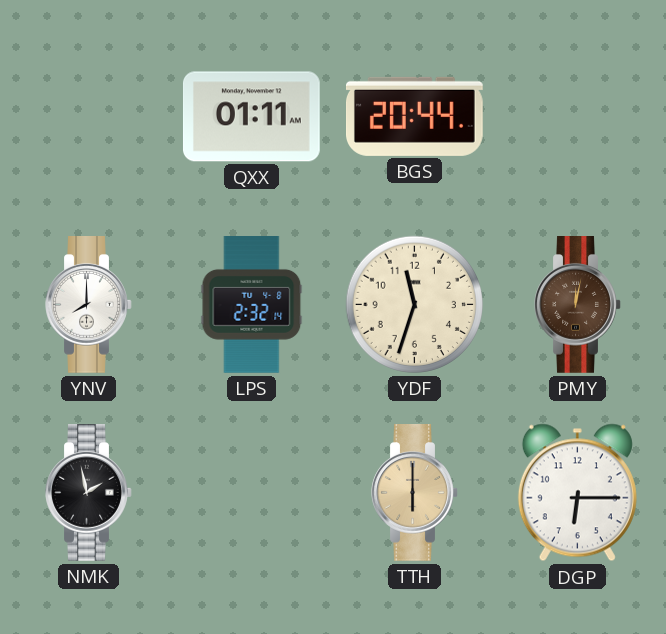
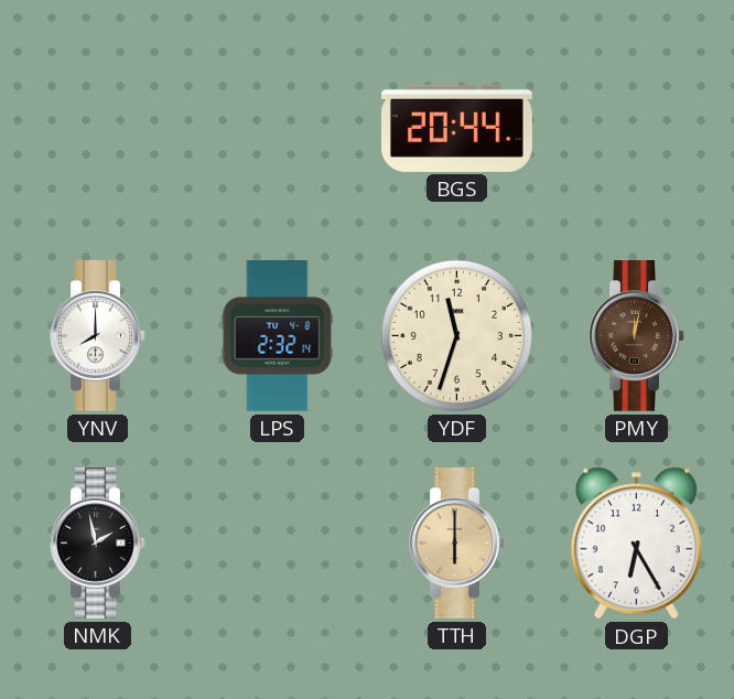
QXX: 01:11 -> none
DGP: 6:15 -> 6:25
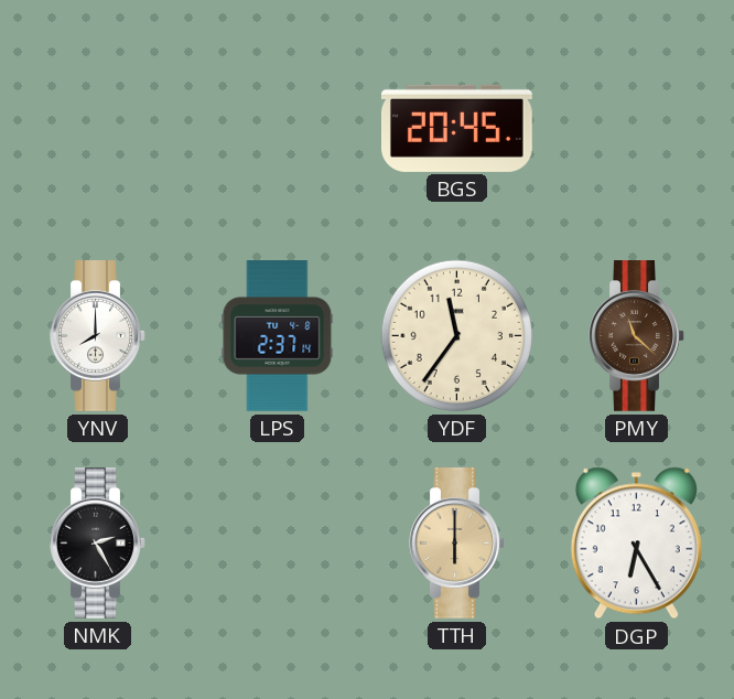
BGS: 20:44 -> 20:45
LPS: 2:32 -> 2:37
YDF: 11:33 -> 11:36
PMY: 12:02 -> 11:22
NMK: 1:58 -> 2:25
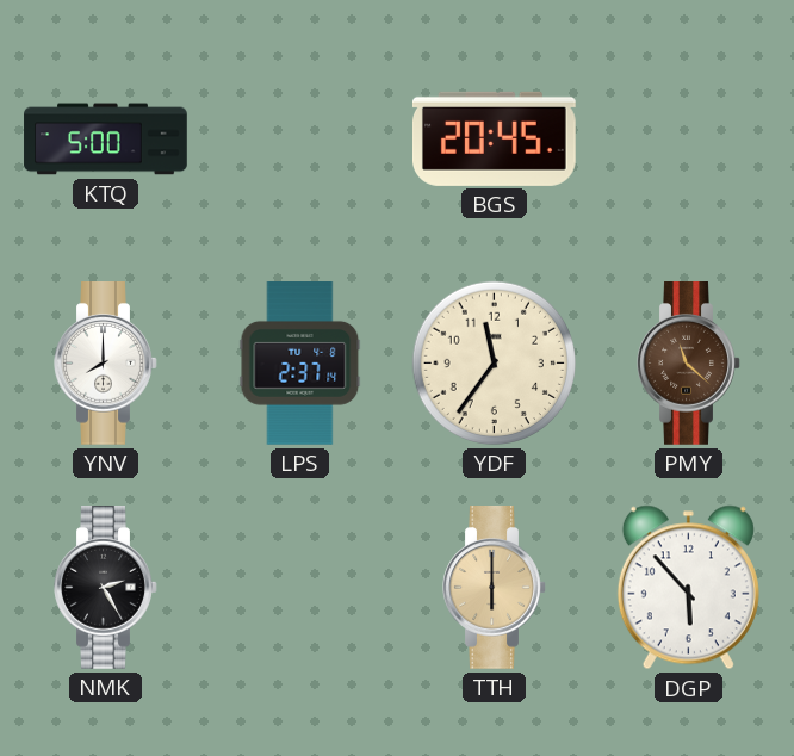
KTQ: none -> 5:00
DGP: 6:25 -> 5:53
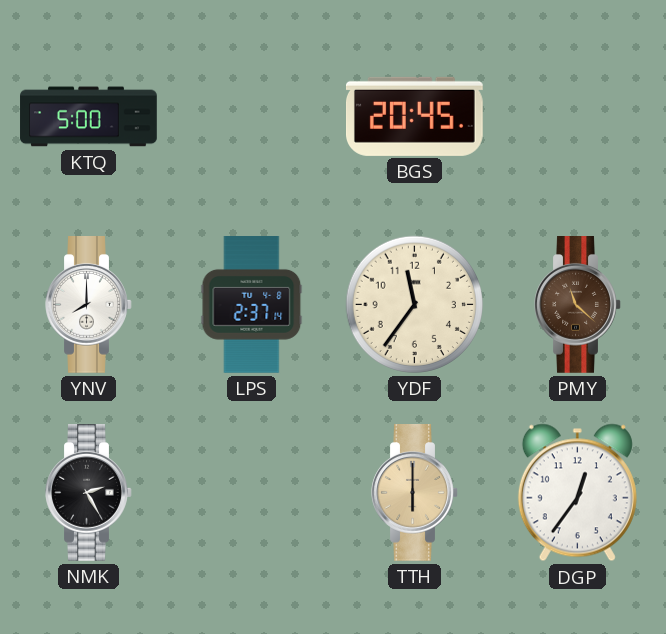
DGP: 5:53 -> 12:36
